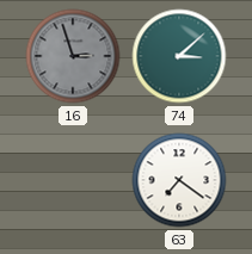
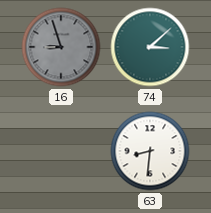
16: 2:57 -> 8:57
63: 7:21 -> 8:31
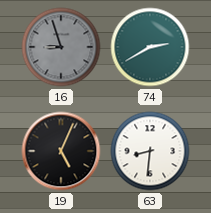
74: 3:08 -> 2:40
19: none -> 5:04
